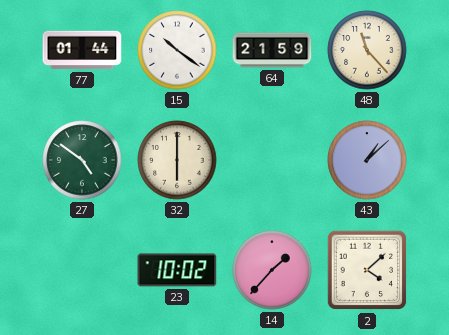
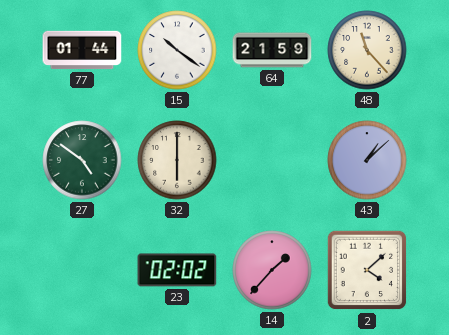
23: 10:02 -> 02:02
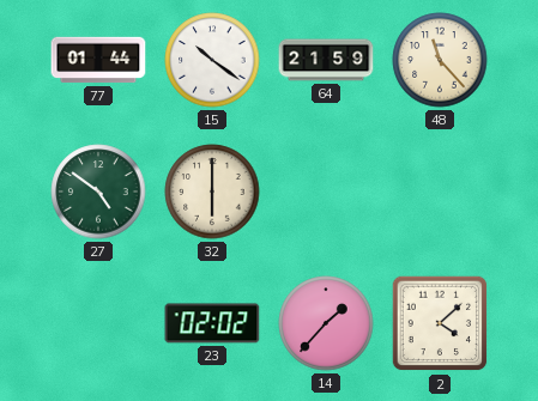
43: 1:08 -> none
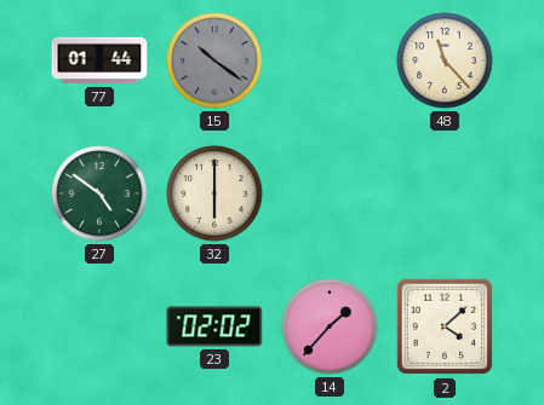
15 dial: white -> grey
64: 21:59 -> none
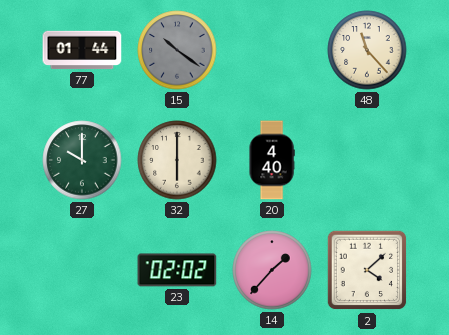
27: 4:51 -> 10:00
20: none -> 4:40
